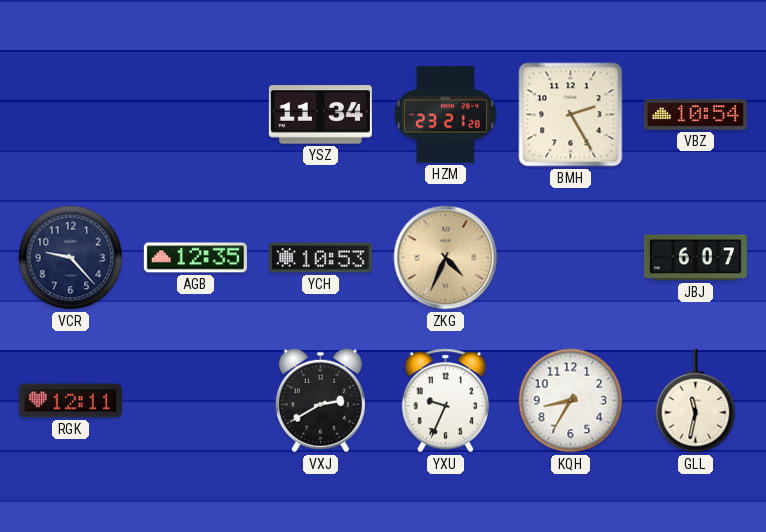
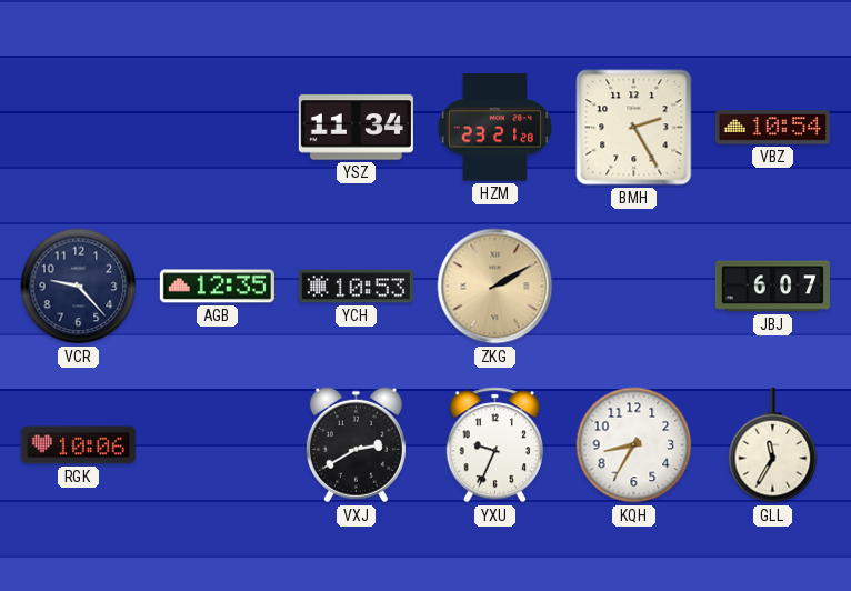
ZKG: 4:34 -> 2:10
RGK: 12:11 -> 10:06
GLL: 11:32 -> 11:35
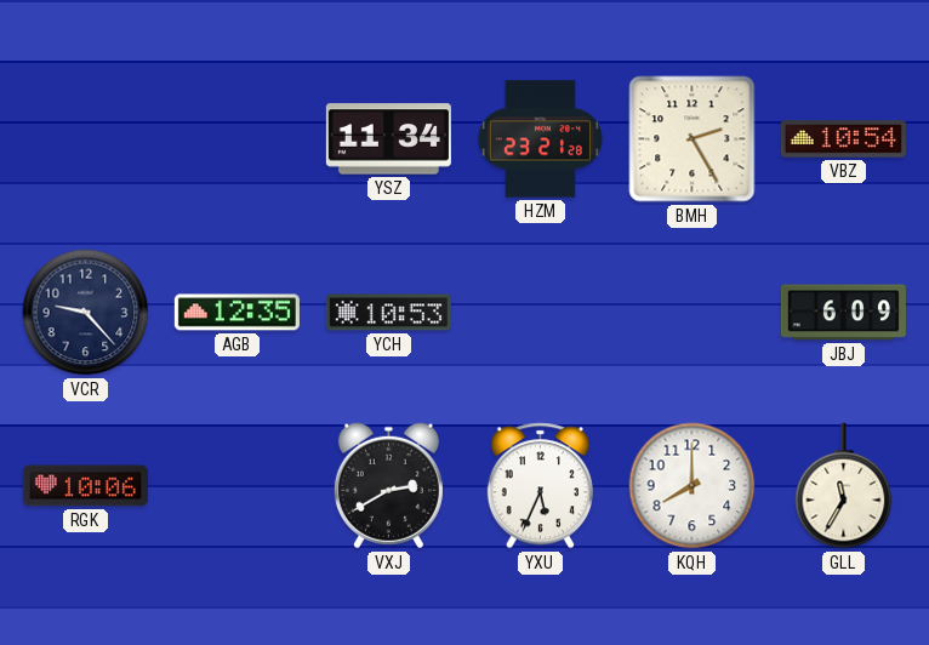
ZKG: 2:10 -> none
JBJ: 6:07 -> 6:09
YXU: 9:34 -> 5:34
KQH: 8:35 -> 8:00
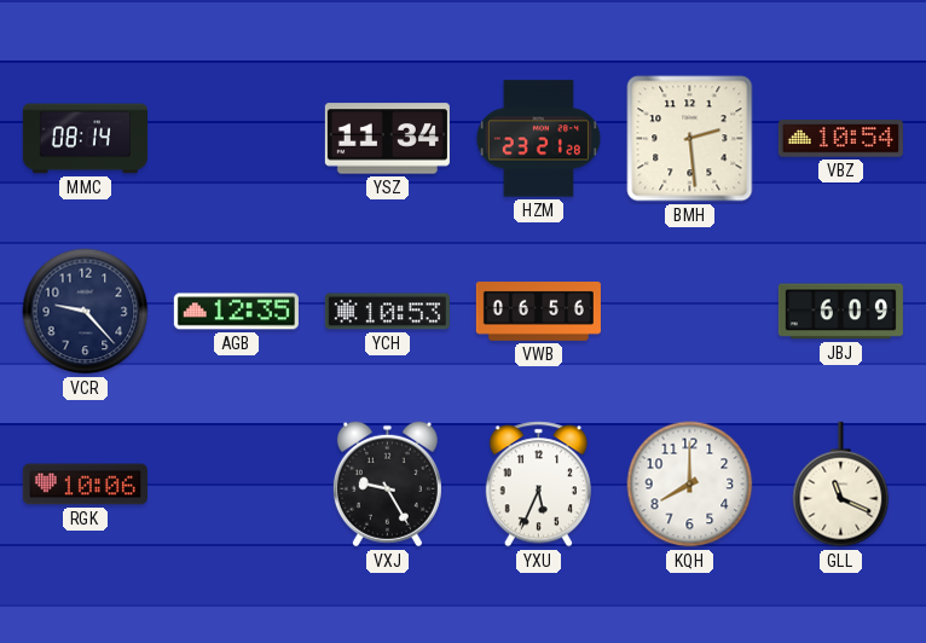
MMC: none -> 08:14
BMH: 2:25 -> 2:29
VWB: none -> 06:56
VXJ: 2:40 -> 9:25
GLL: 11:35 -> 11:19
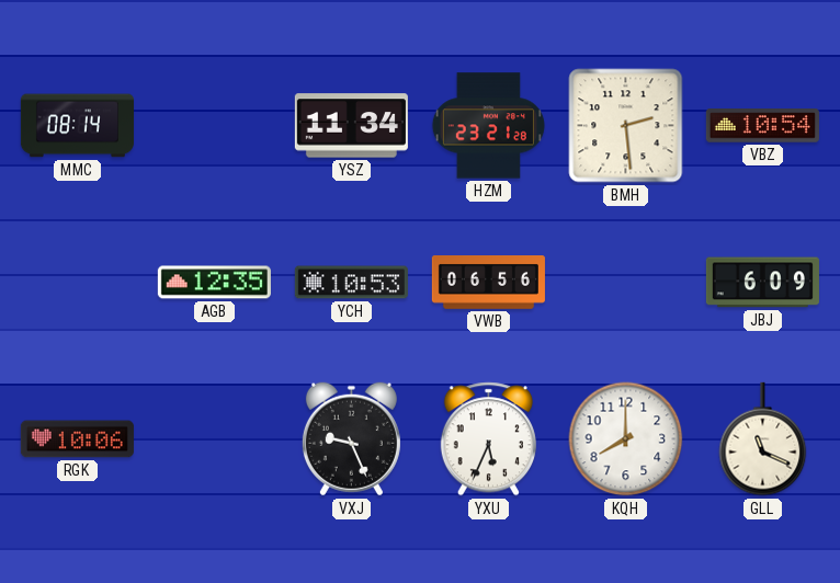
VCR: 9:23 -> none
VXJ: 9:25 -> 9:26
